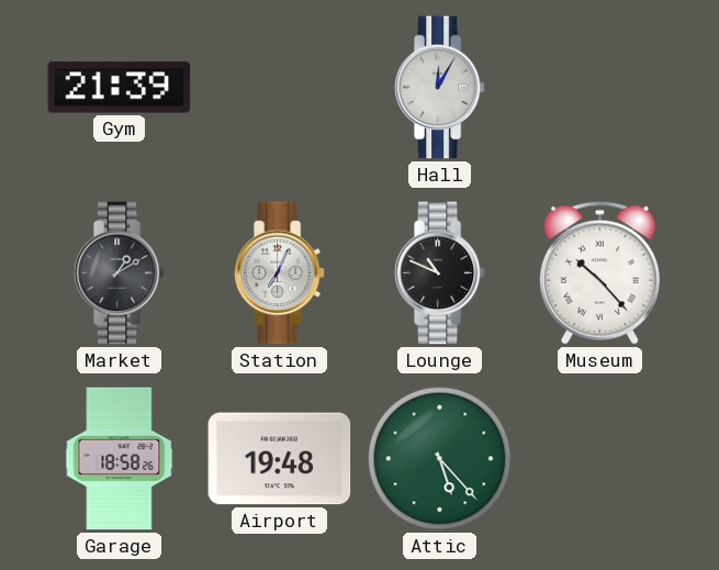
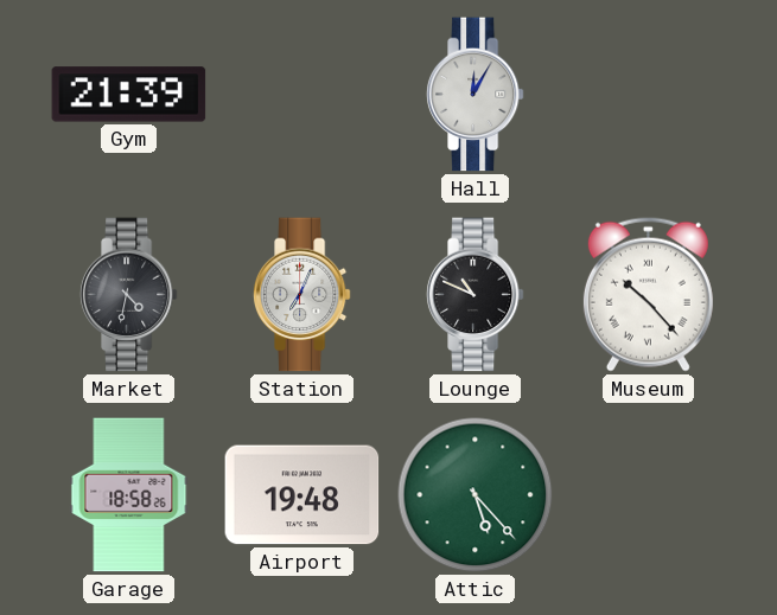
Market: 1:10 -> 4:32
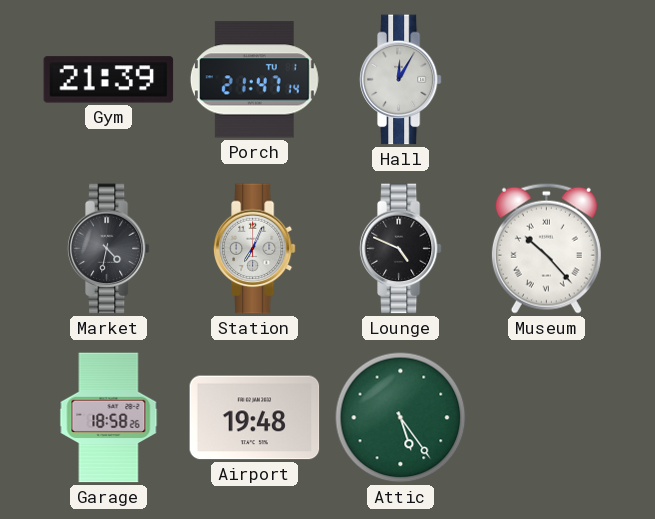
Porch: none -> 21:47
Lounge: 10:49 -> 4:49
Attic: 5:23 -> 5:24
